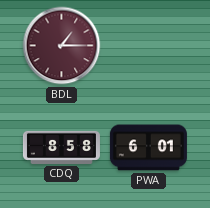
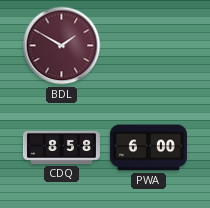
BDL: 1:15 -> 1:50
PWA: 6:01 -> 6:00
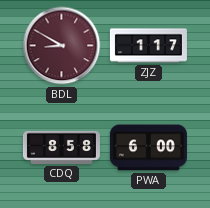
BDL: 1:50 -> 8:50
ZJZ: none -> 1:17
